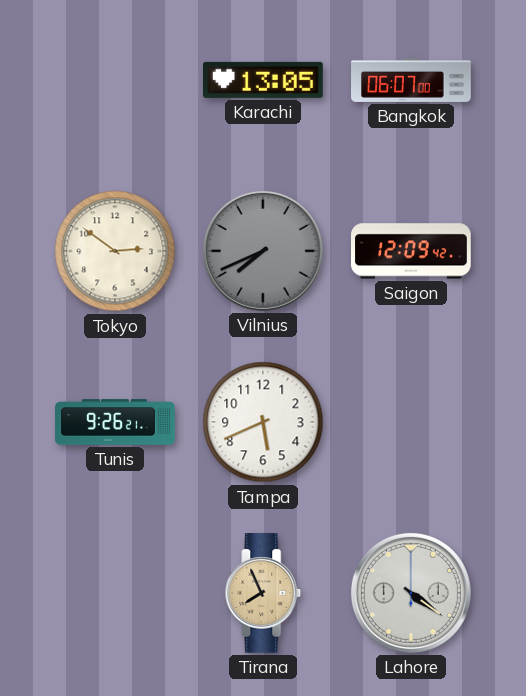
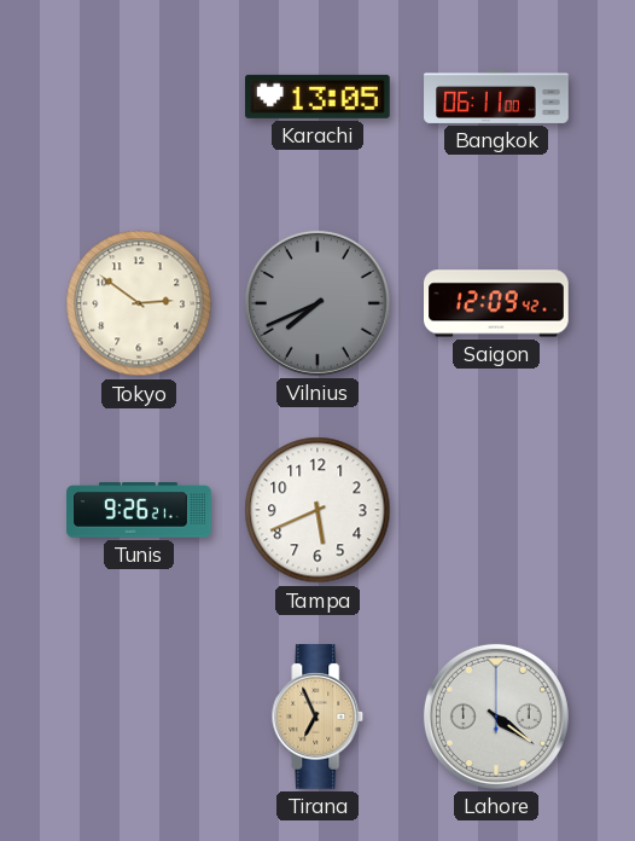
Bangkok: 06:07 -> 06:11
Tirana: 7:56 -> 6:56
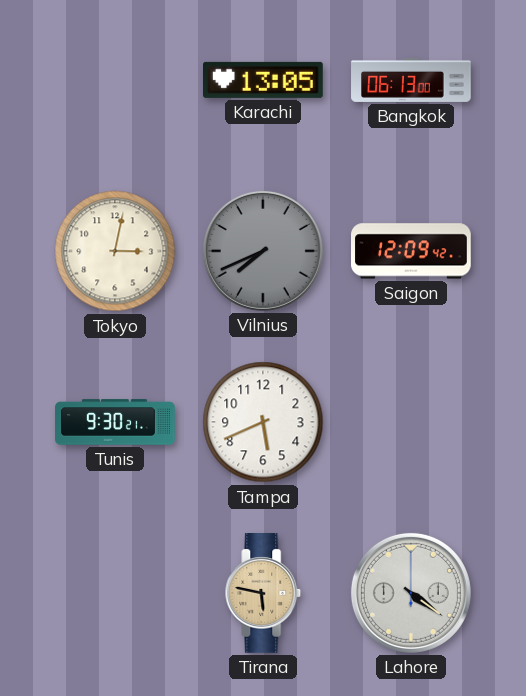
Bangkok: 06:11 -> 06:13
Tokyo: 2:51 -> 3:02
Tunis: 9:26 -> 9:30
Tirana: 6:56 -> 5:47
